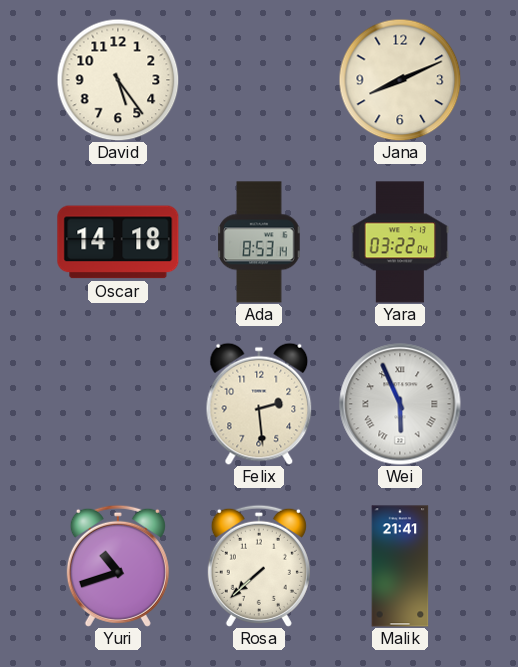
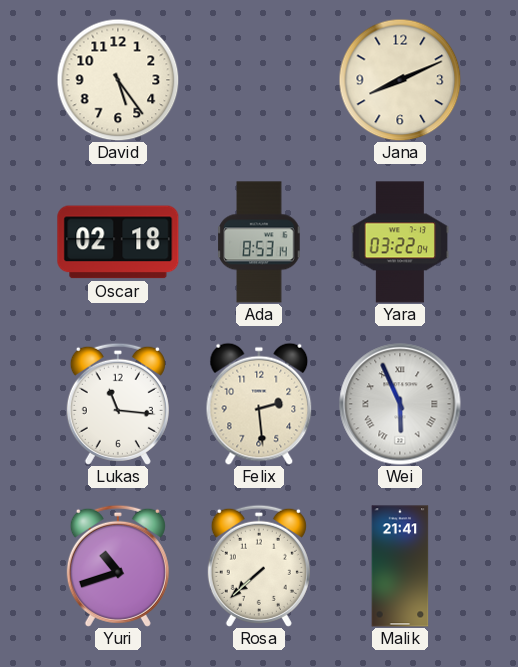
Oscar: 14:18 -> 02:18
Lukas: none -> 11:16
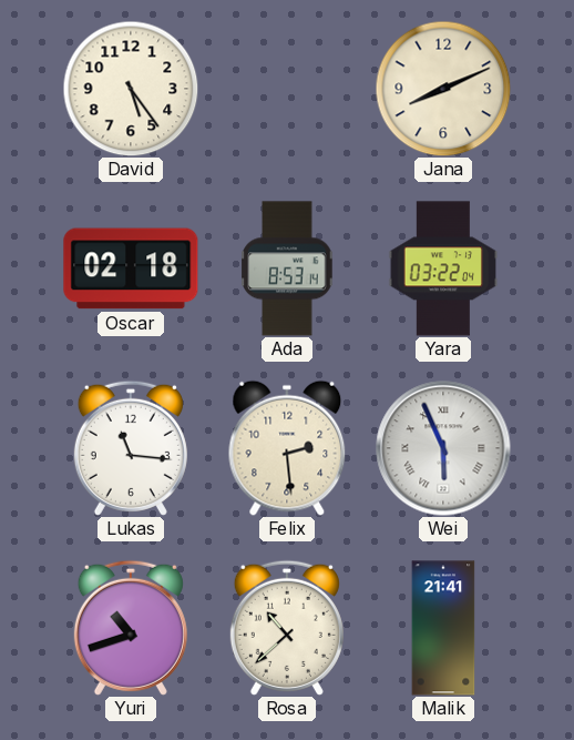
Rosa: 7:38 -> 10:38
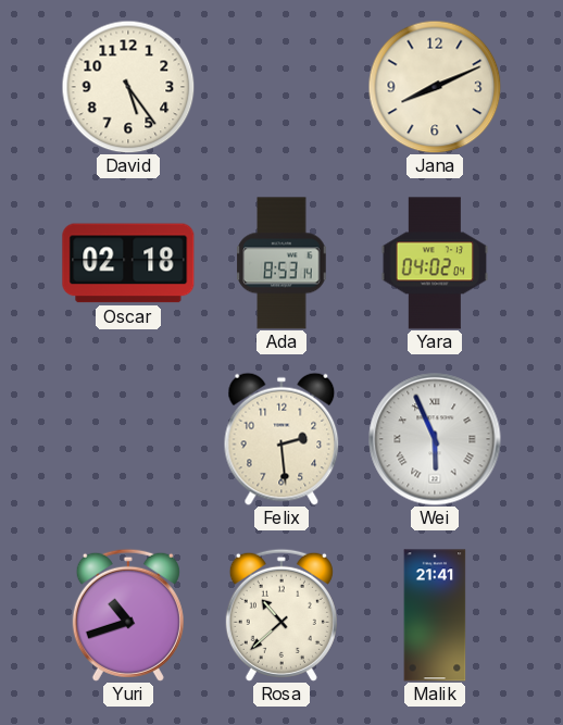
Yara: 03:22 -> 04:02
Lukas: 11:16 -> none
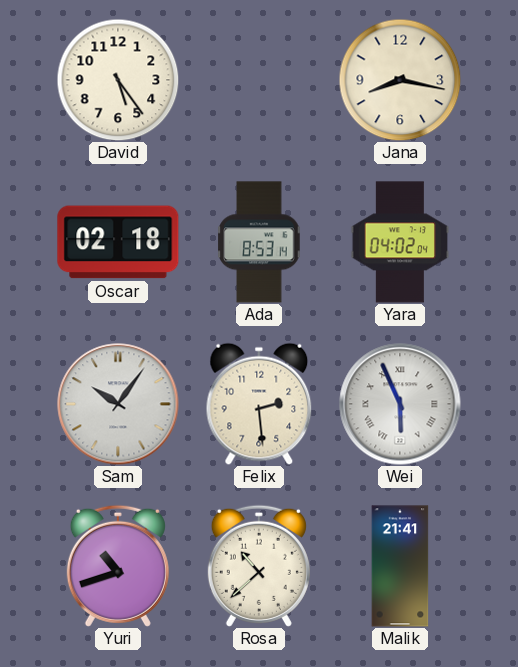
Jana: 8:11 -> 8:17
Sam: none -> 10:06
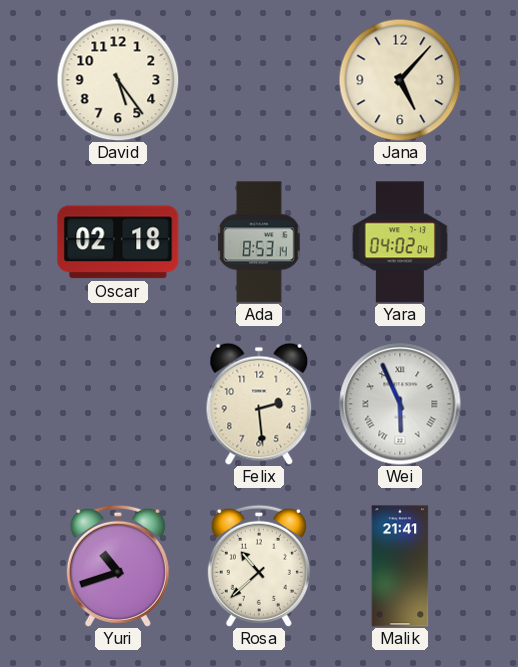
Jana: 8:17 -> 5:07
Sam: 10:06 -> none
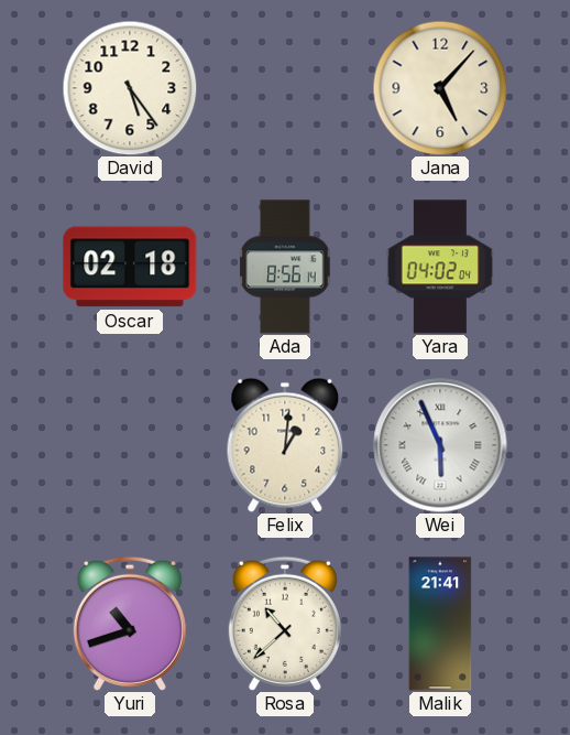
Ada: 8:53 -> 8:56
Felix: 2:29 -> 1:01
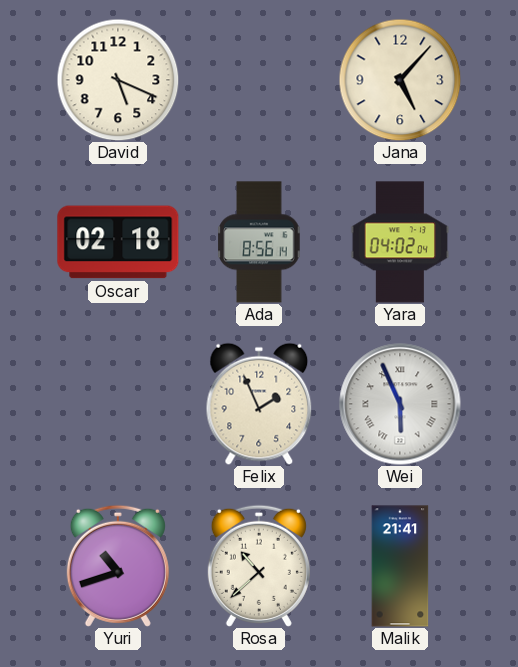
David: 5:24 -> 5:19
Felix: 1:01 -> 1:56
